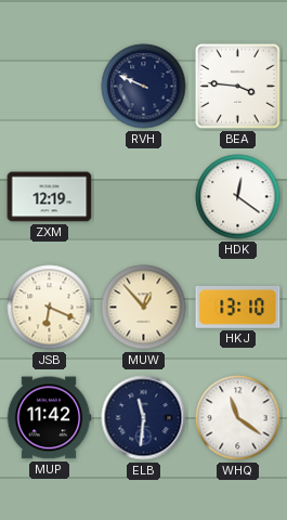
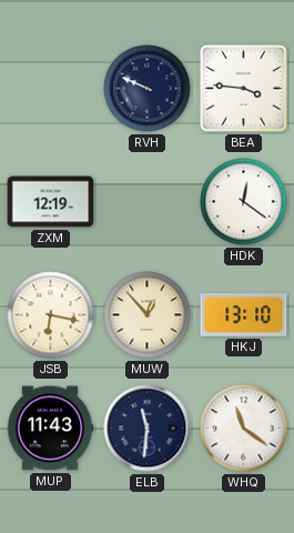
JSB: 6:19 -> 6:17
MUP: 11:42 -> 11:43
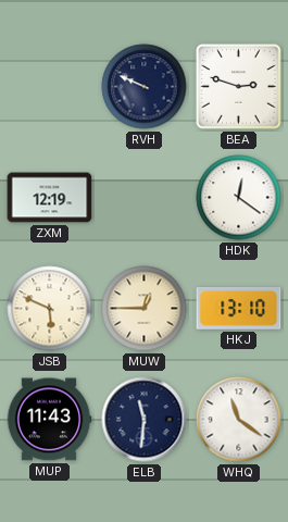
BEA: 3:46 -> 2:48
JSB: 6:17 -> 5:49
MUW: 12:53 -> 12:45
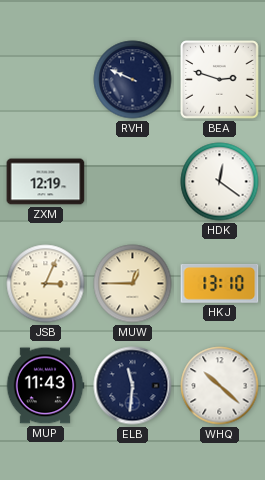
JSB: 5:49 -> 3:04
WHQ: 11:21 -> 10:22
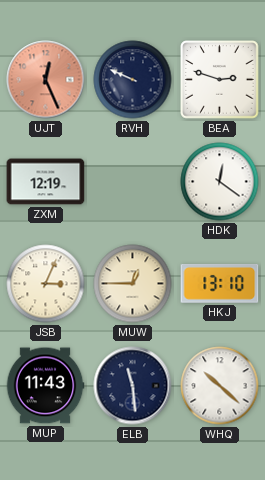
UJT: none -> 12:26
ELB: 11:31 -> 11:29
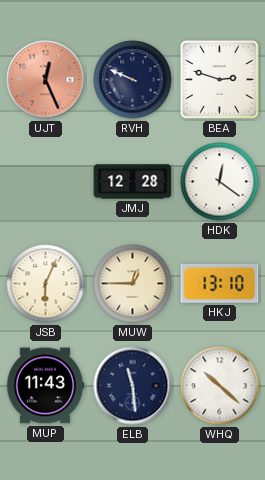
ZXM: 12:19 -> none
JMJ: none -> 12:28
JSB: 3:04 -> 6:04
